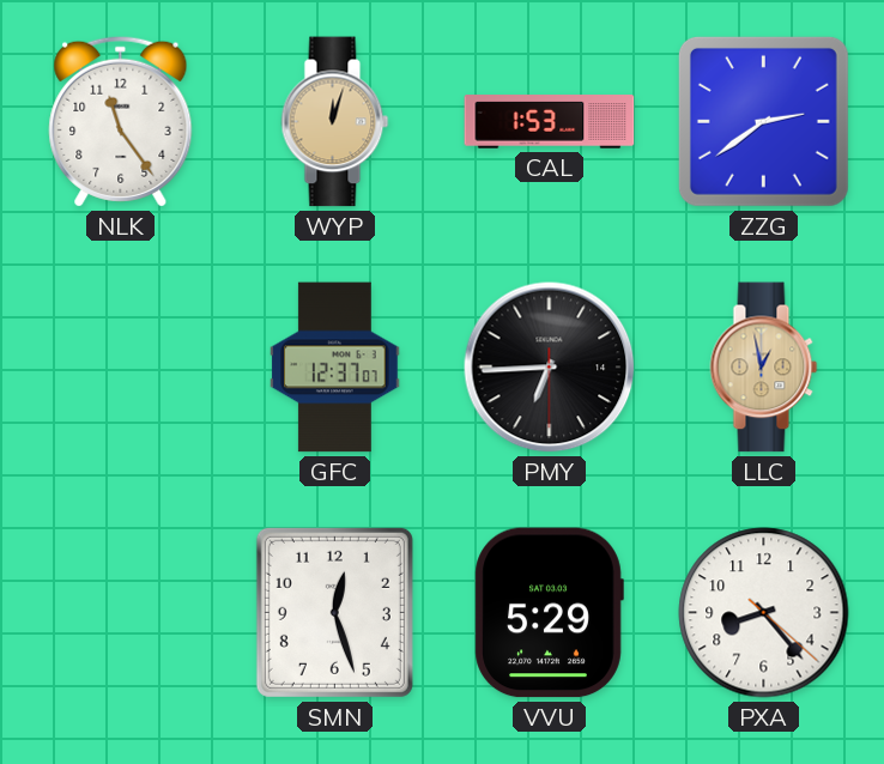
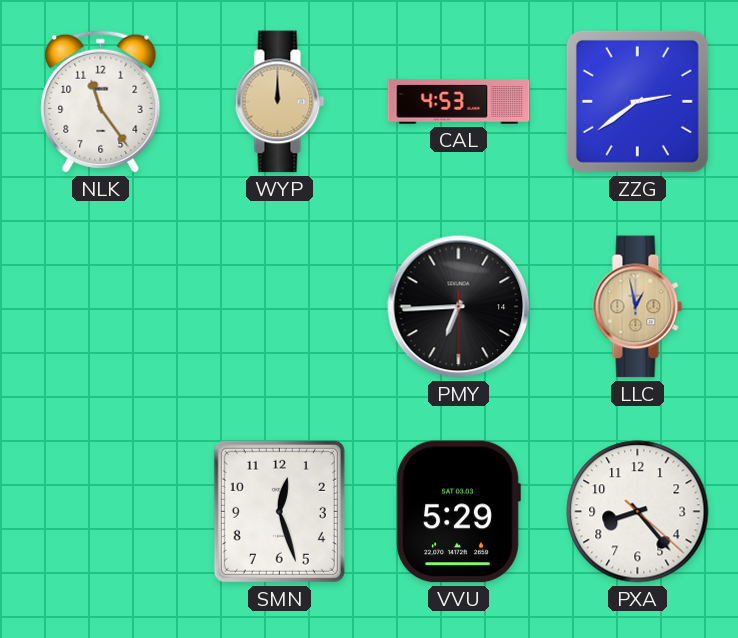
WYP: 12:03 -> 12:00
CAL: 1:53 -> 4:53
GFC: 12:37 -> none
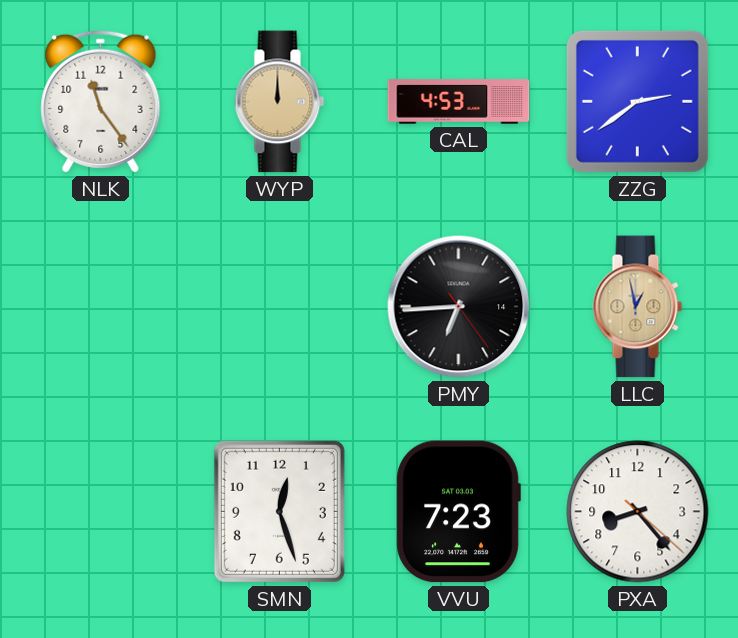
PMY: 6:44:30 -> 6:44:24
VVU: 5:29 -> 7:23
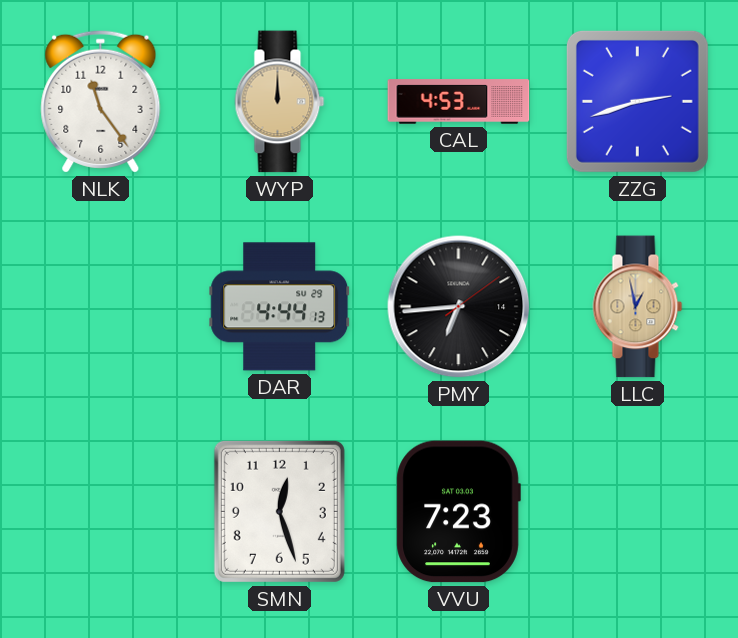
ZZG: 2:39 -> 2:42
DAR: none -> 4:44
PMY: 6:44:24 -> 6:44:09
PXA: 8:23 -> none
